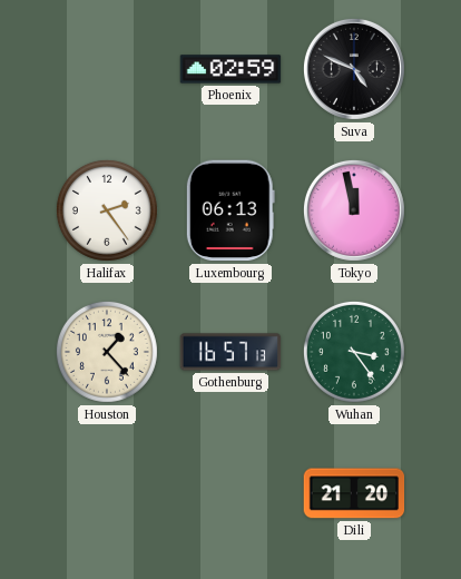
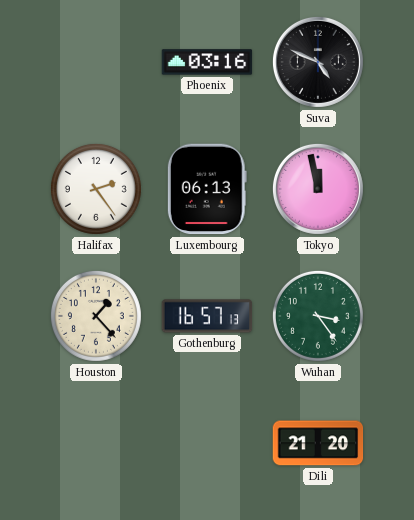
Phoenix: 02:59 -> 03:16
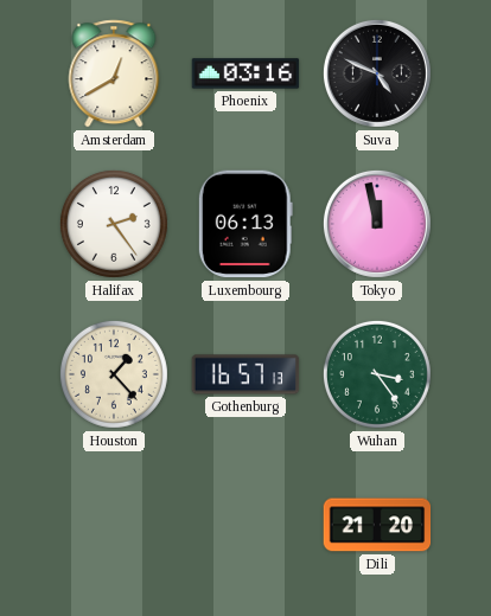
Amsterdam: none -> 12:40
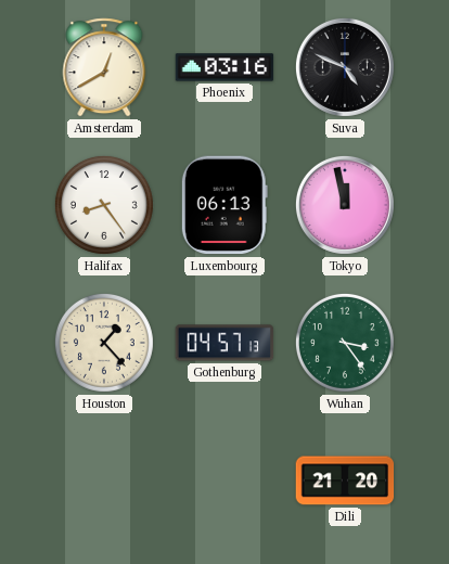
Halifax: 2:24 -> 8:24
Gothenburg: 16:57 -> 04:57
